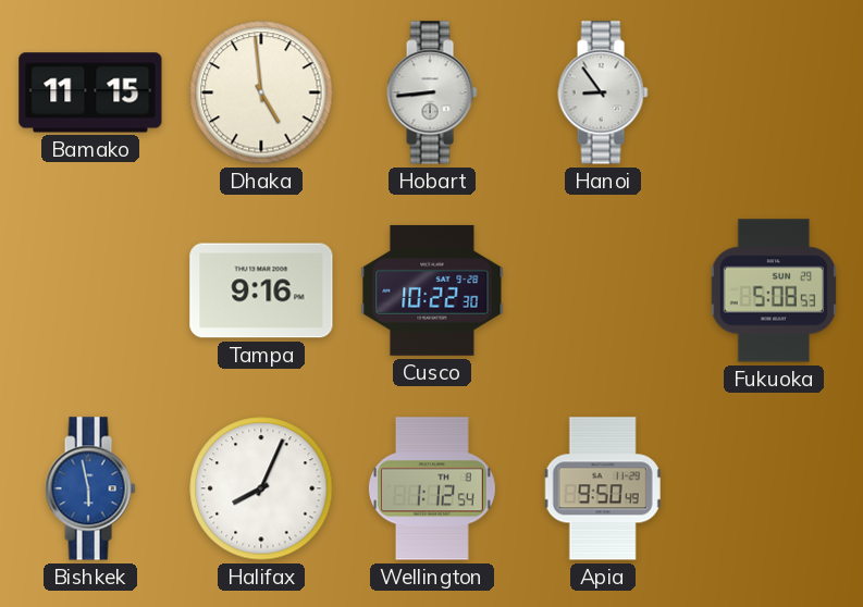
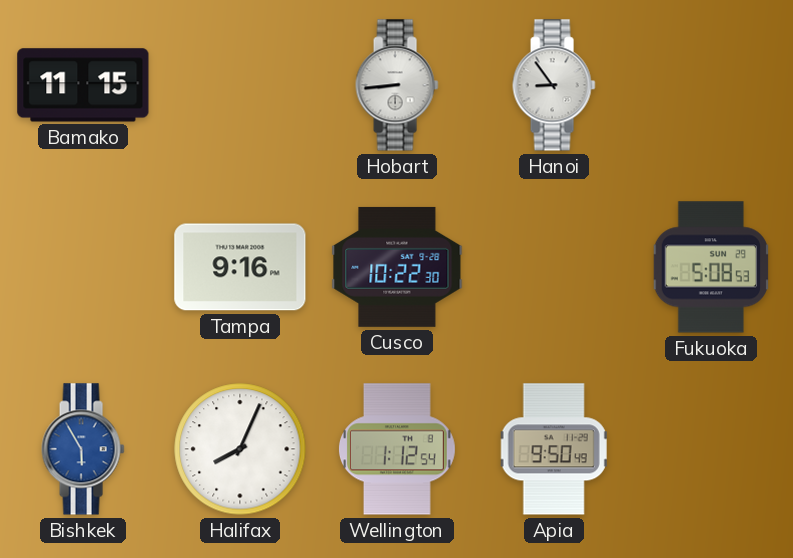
Dhaka: 4:59 -> none
Bishkek: 5:58 -> 5:55
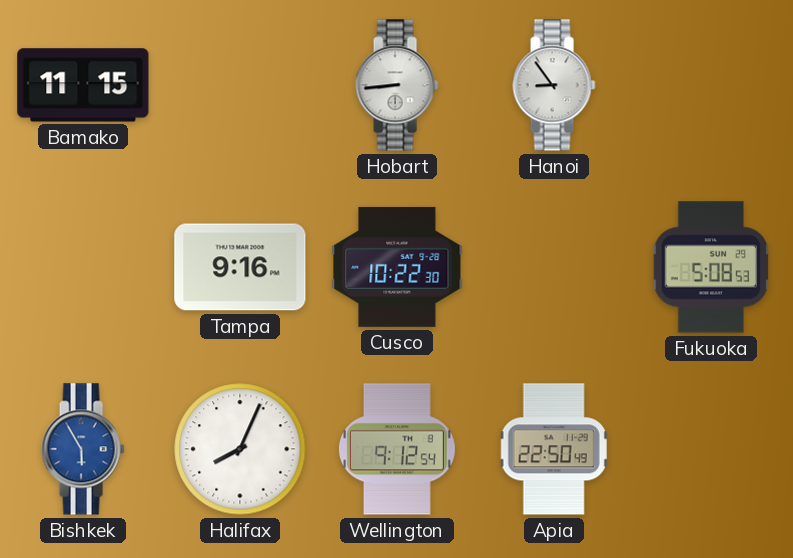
Wellington: 1:12 -> 9:12
Apia: 9:50 -> 22:50
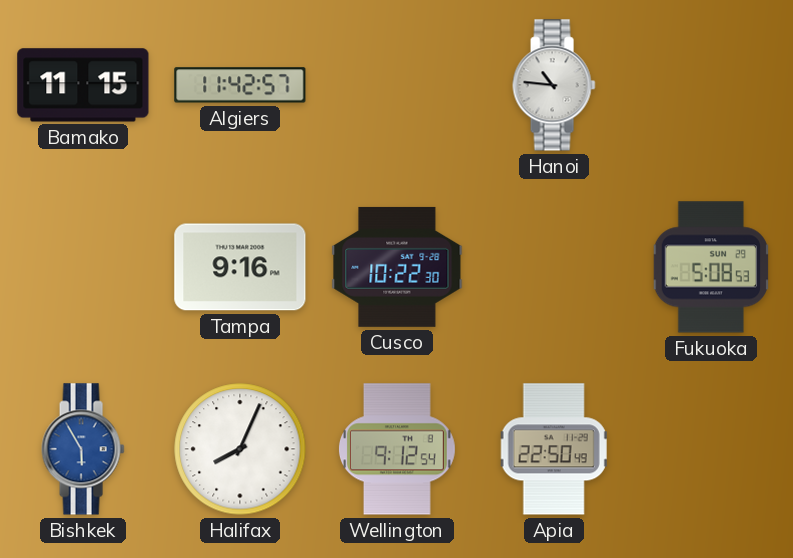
Algiers: none -> 11:42
Hobart: 8:44 -> none
Hanoi: 8:54 -> 10:46
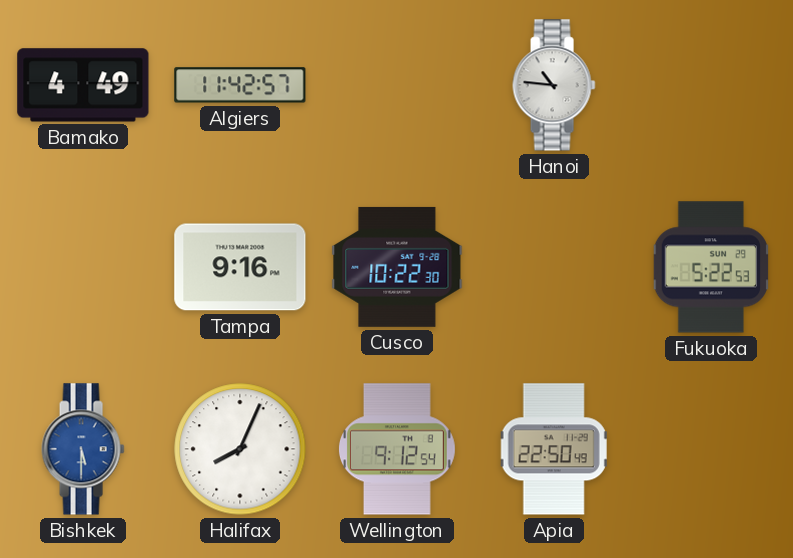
Bamako: 11:15 -> 4:49
Fukuoka: 5:08 -> 5:22
Bishkek: 5:55 -> 5:30
